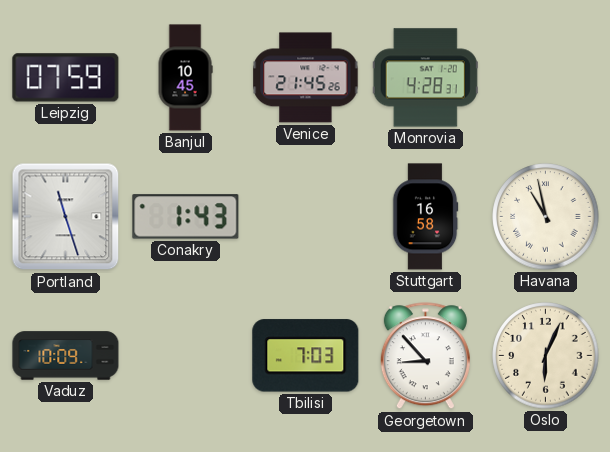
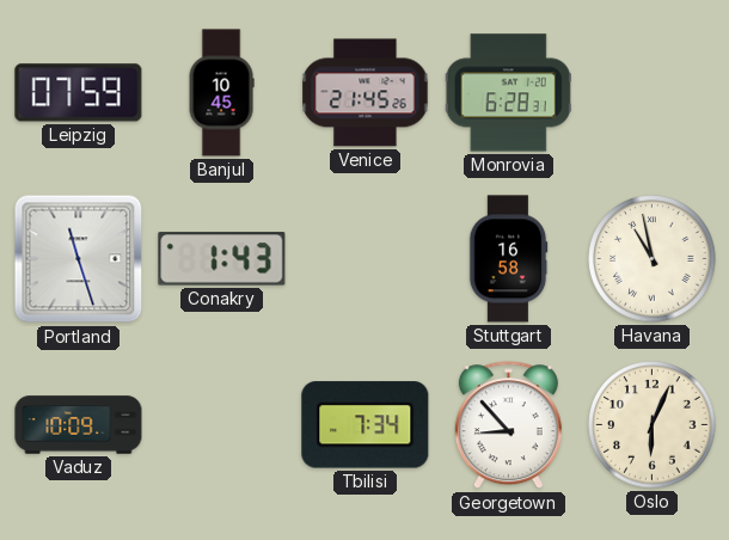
Monrovia: 4:28 -> 6:28
Tbilisi: 7:03 -> 7:34
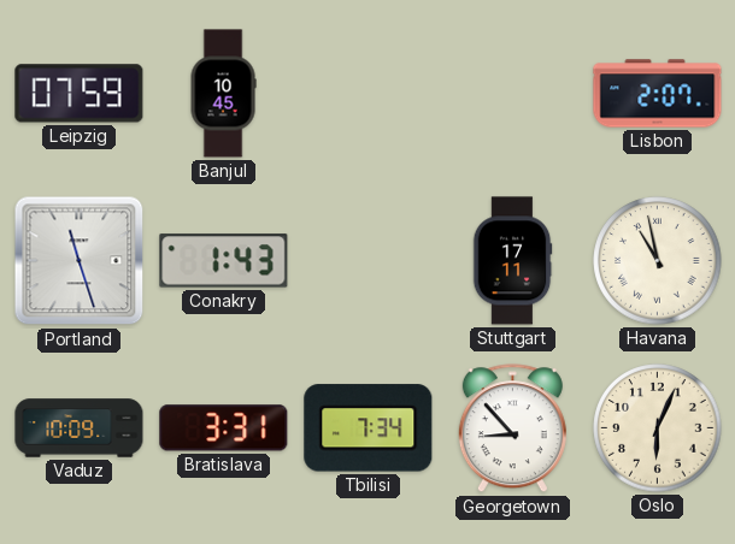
Venice: 21:45 -> none
Monrovia: 6:28 -> none
Lisbon: none -> 2:07
Stuttgart: 16:58 -> 17:11
Bratislava: none -> 3:31
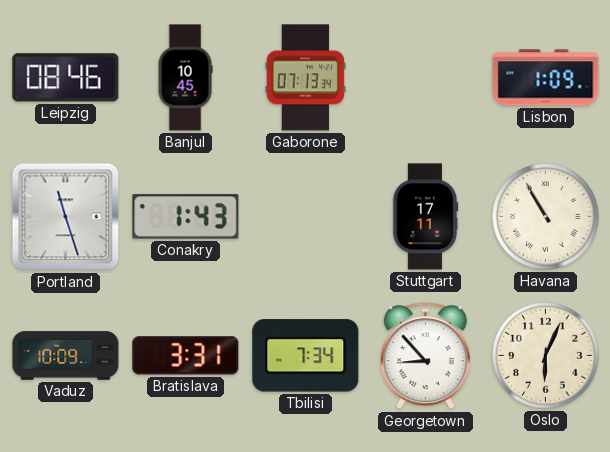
Leipzig: 07:59 -> 08:46
Gaborone: none -> 07:13
Lisbon: 2:07 -> 1:09
Havana: 10:58 -> 10:55
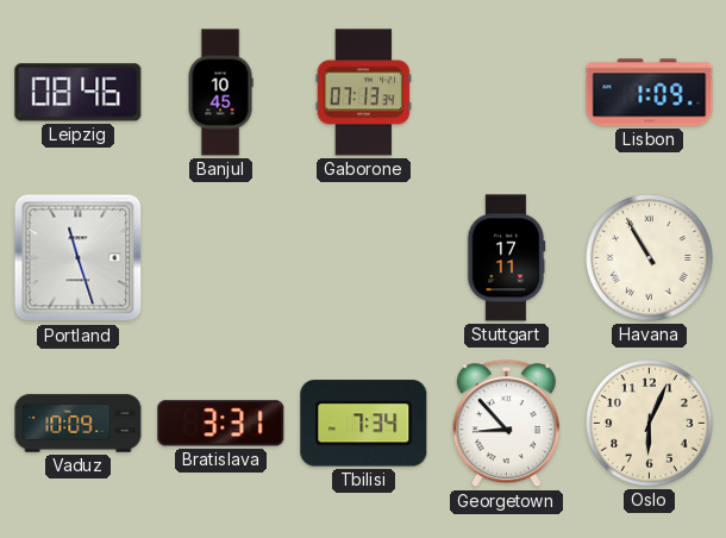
Conakry: 1:43 -> none
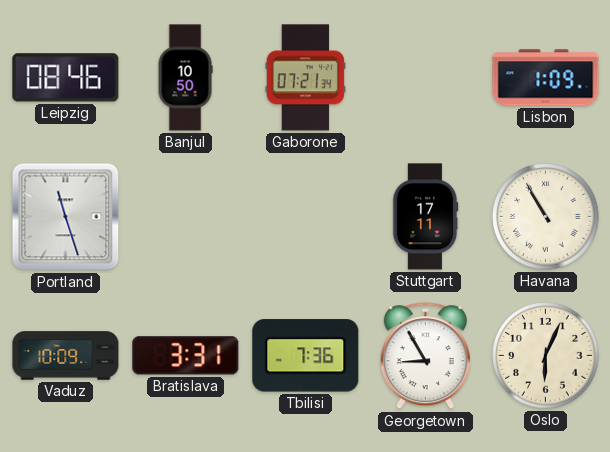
Banjul: 10:45 -> 10:50
Gaborone: 07:13 -> 07:21
Tbilisi: 7:34 -> 7:36
Georgetown: 8:53 -> 8:55
